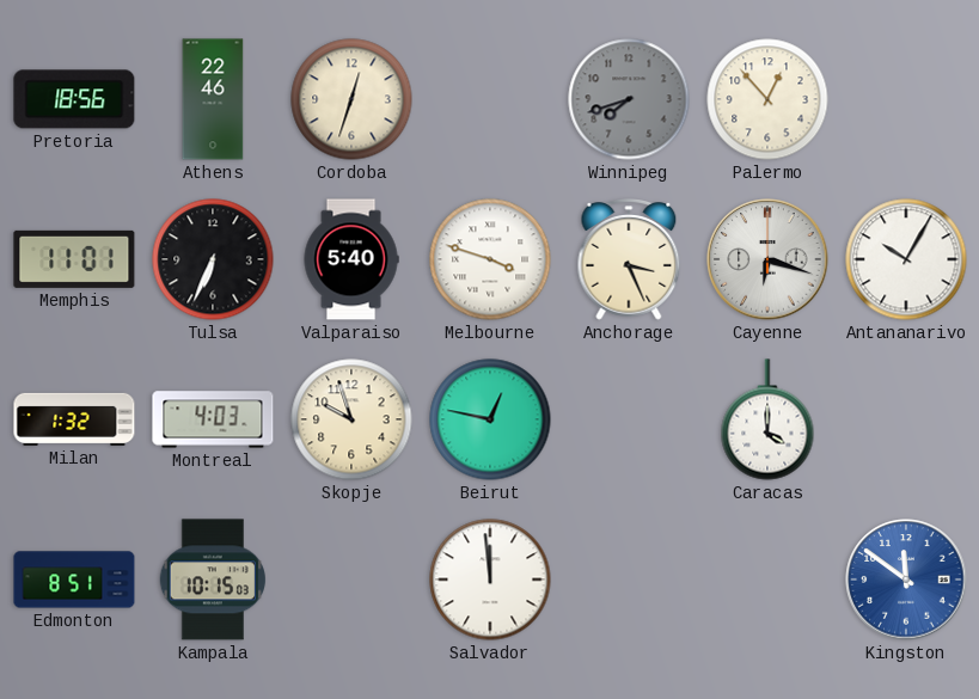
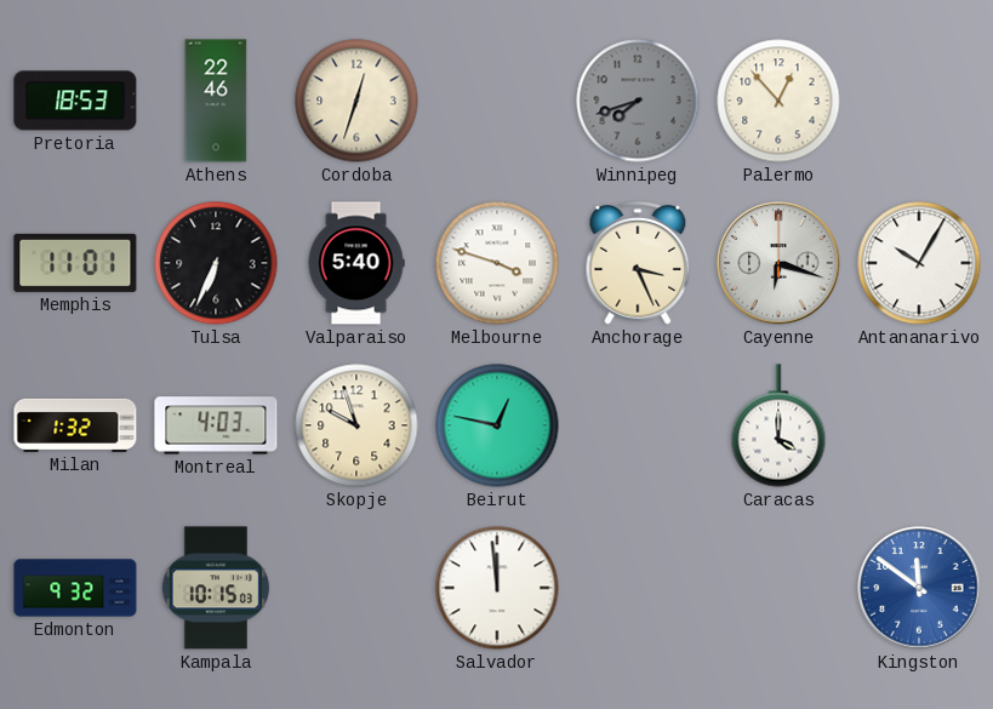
Pretoria: 18:56 -> 18:53
Edmonton: 8:51 -> 9:32
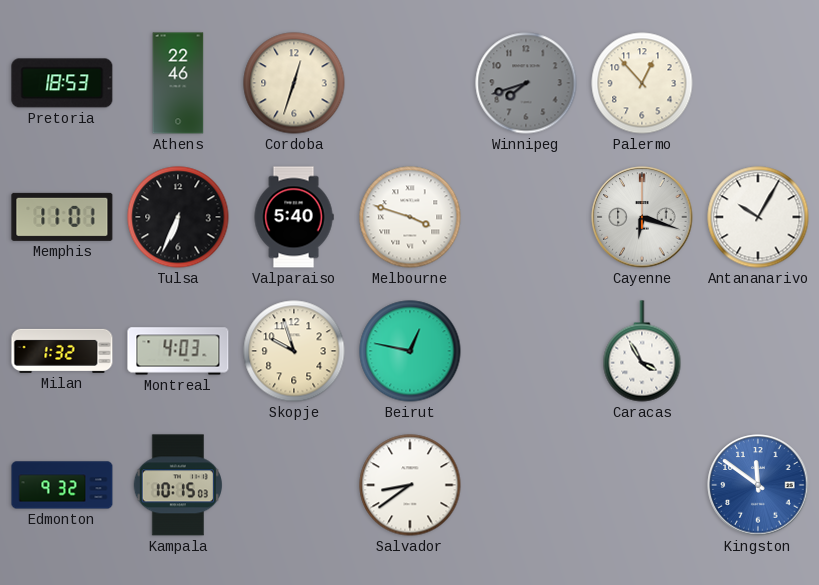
Anchorage: 3:26 -> none
Caracas: 4:00 -> 3:55
Salvador: 11:59 -> 8:39
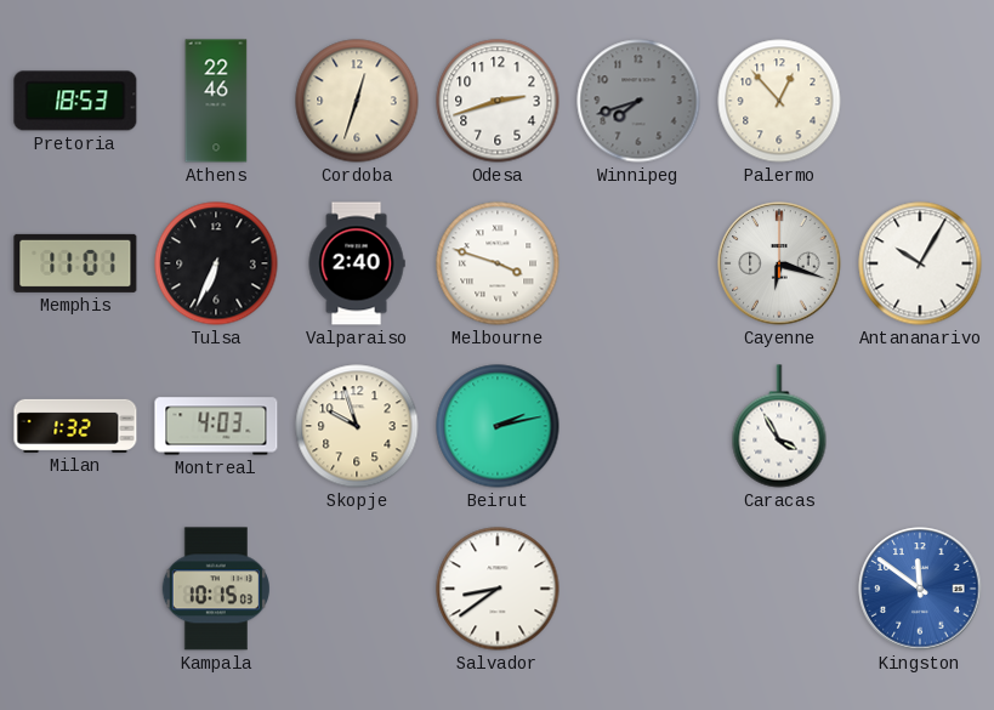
Odesa: none -> 2:42
Valparaiso: 5:40 -> 2:40
Beirut: 12:47 -> 2:13
Edmonton: 9:32 -> none
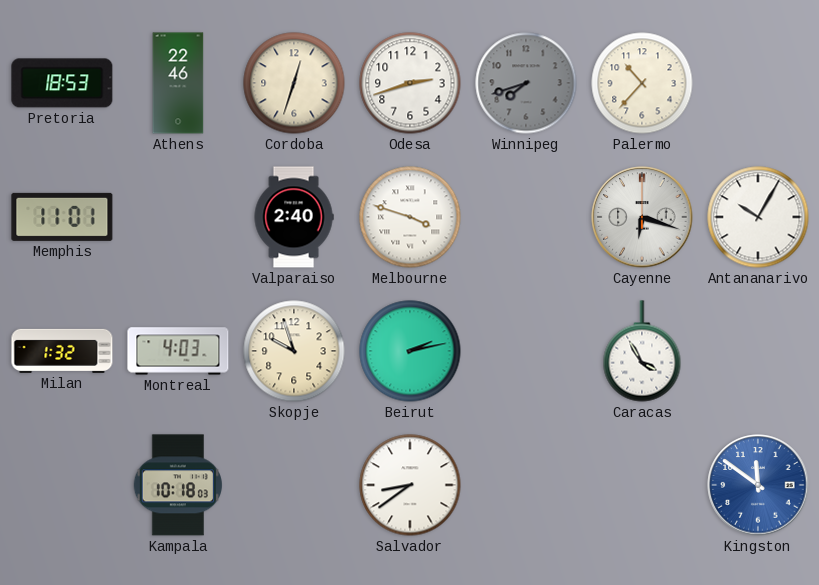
Palermo: 12:53 -> 10:37
Tulsa: 6:34 -> none
Kampala: 10:15 -> 10:18
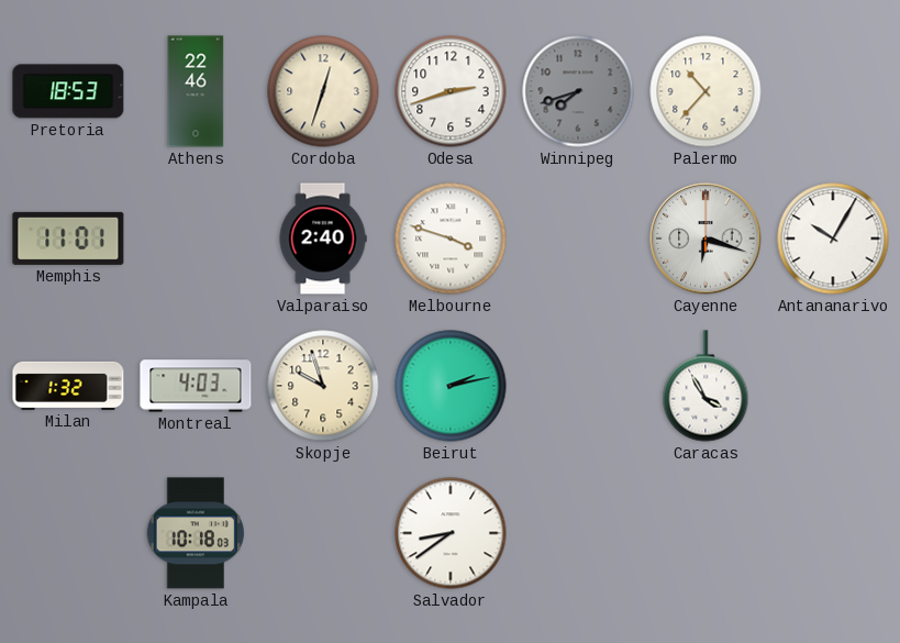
Kingston: 11:51 -> none
